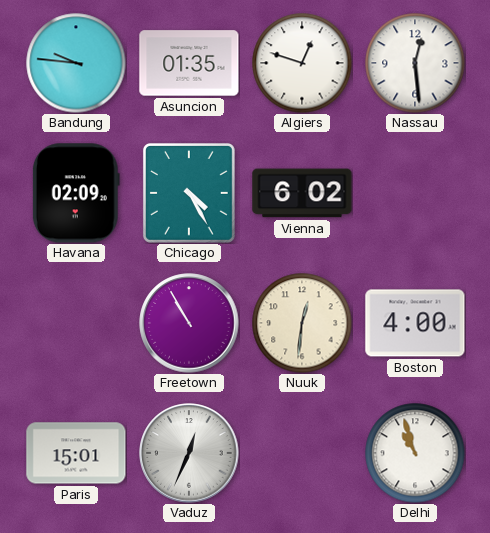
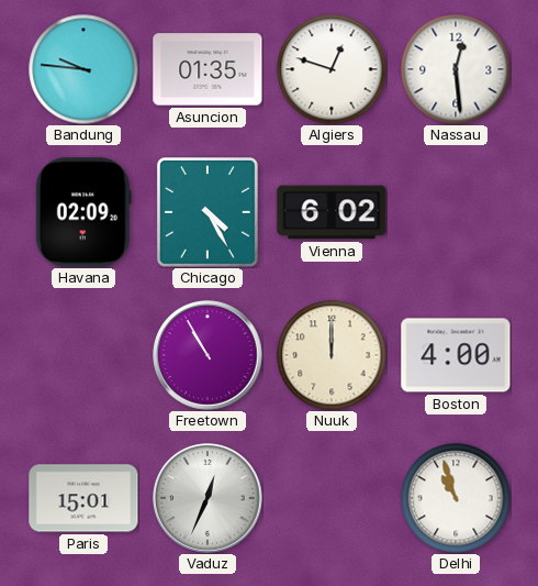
Nuuk: 12:31 -> 12:00
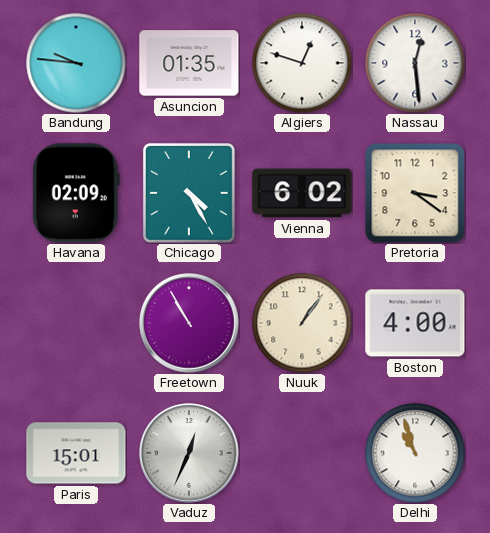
Pretoria: none -> 3:21
Nuuk: 12:00 -> 1:06
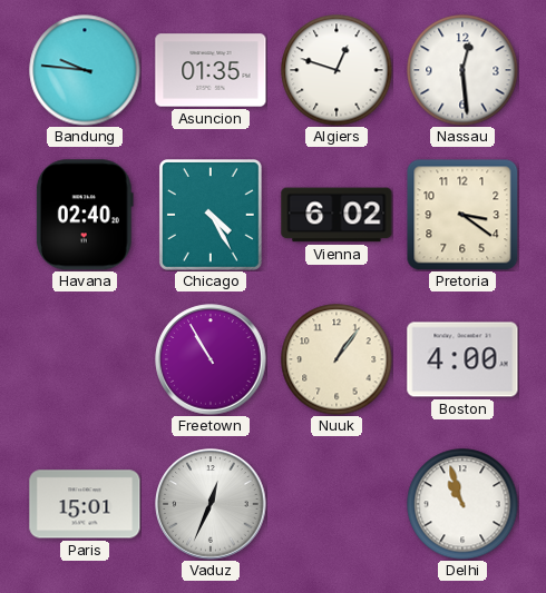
Havana: 02:09 -> 02:40
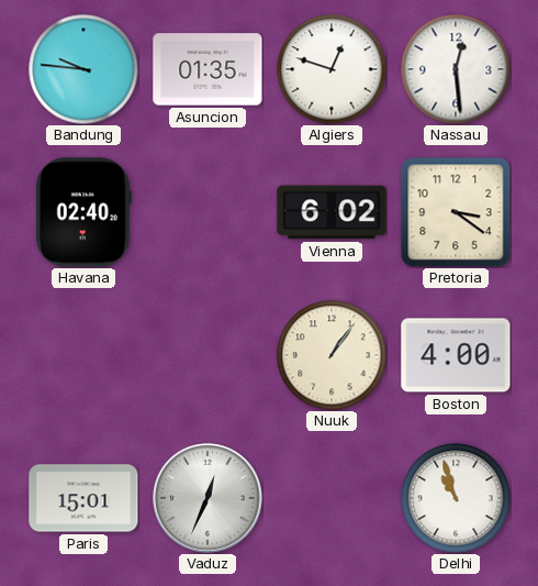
Chicago: 4:25 -> none
Freetown: 10:55 -> none
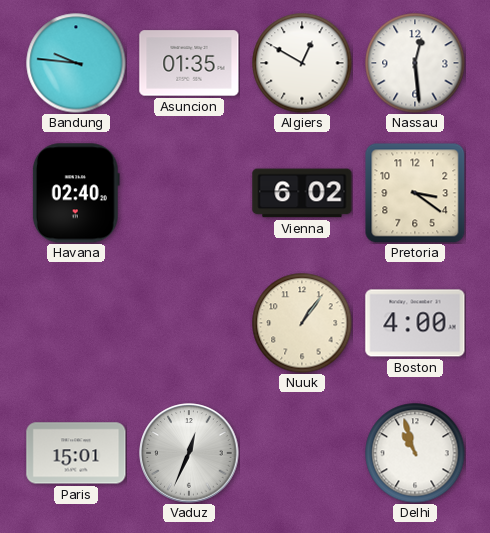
Algiers: 12:48 -> 12:50
